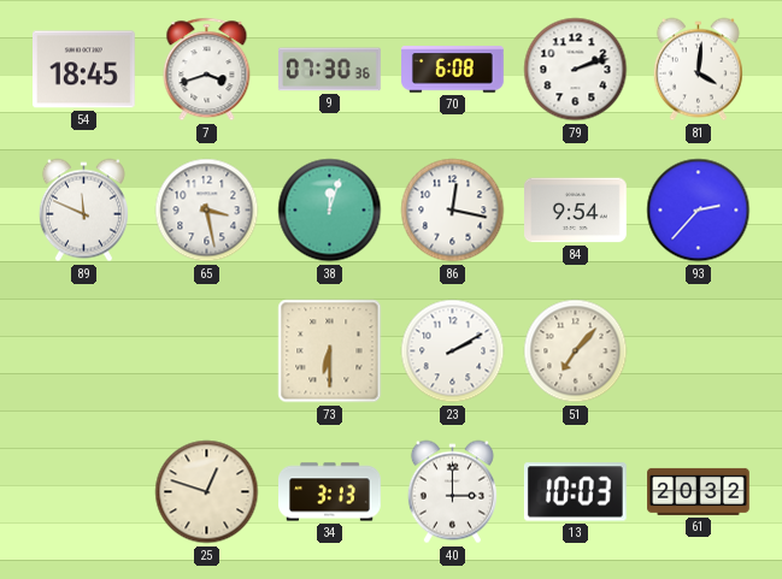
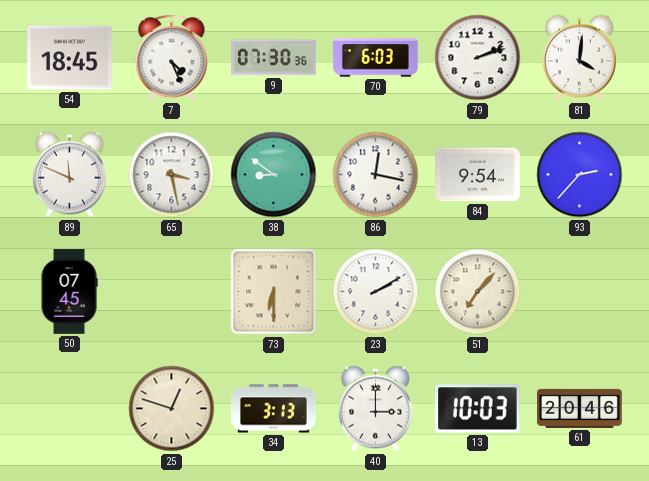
7: 3:42 -> 4:26
70: 6:08 -> 6:03
38: 12:03 -> 8:51
50: none -> 07:45
61: 20:32 -> 20:46
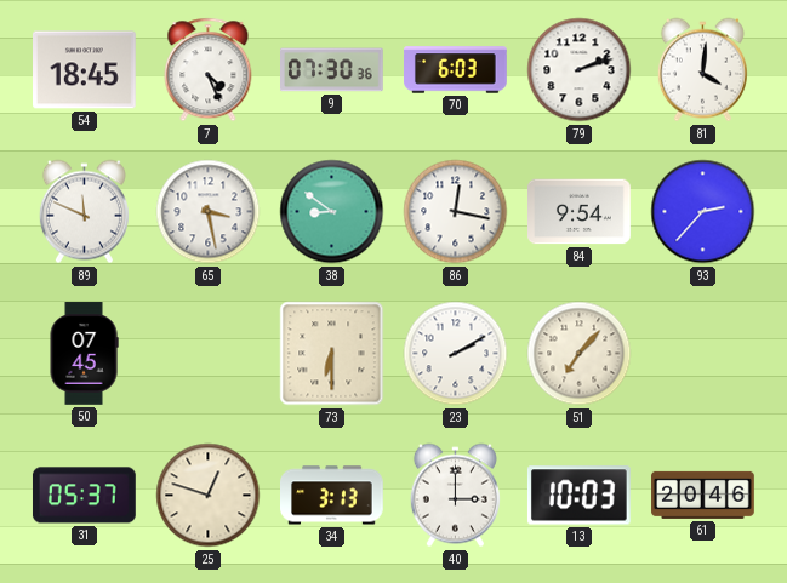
31: none -> 05:37
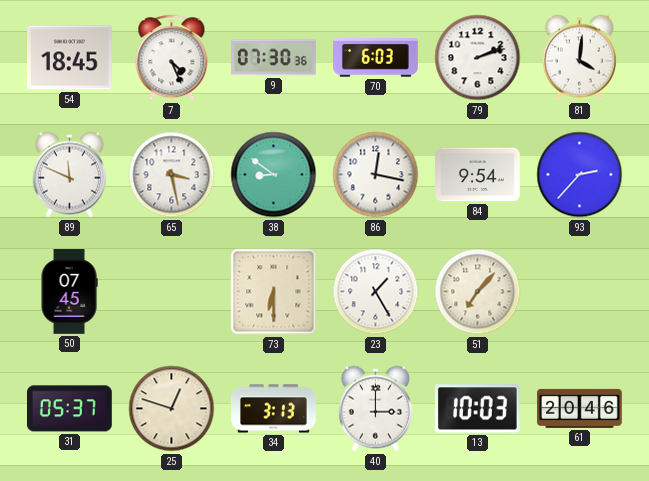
23: 2:10 -> 1:25
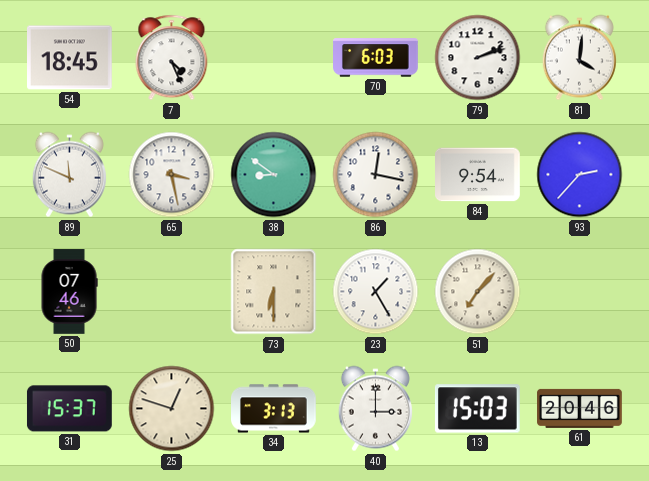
9: 07:30 -> none
50: 07:45 -> 07:46
31: 05:37 -> 15:37
13: 10:03 -> 15:03
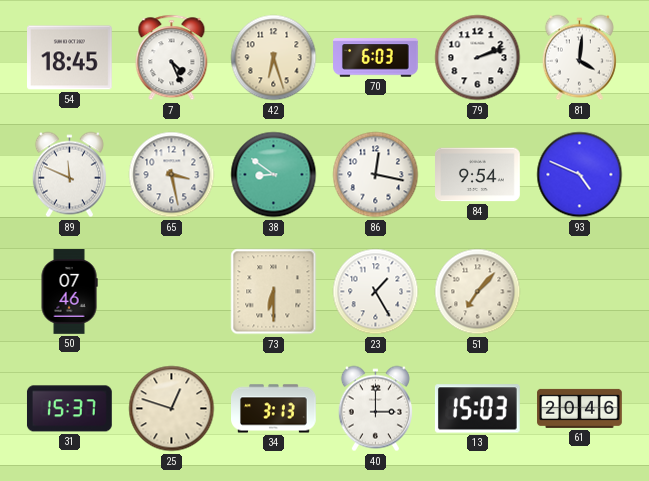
42: none -> 6:27
93: 2:37 -> 4:49
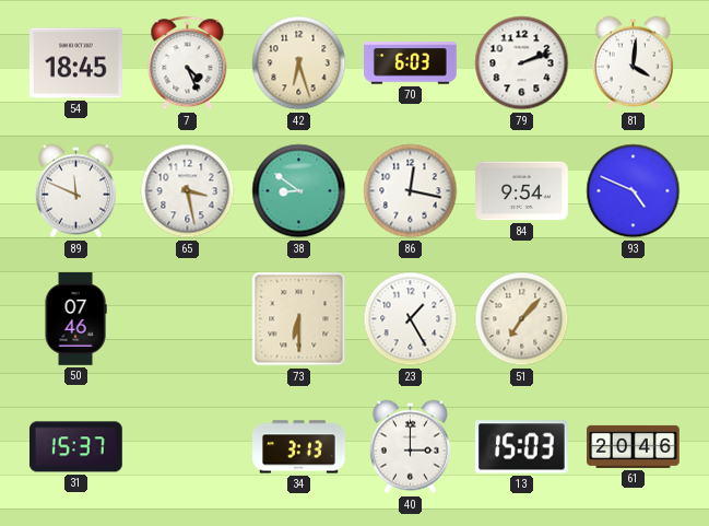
25: 12:48 -> none
